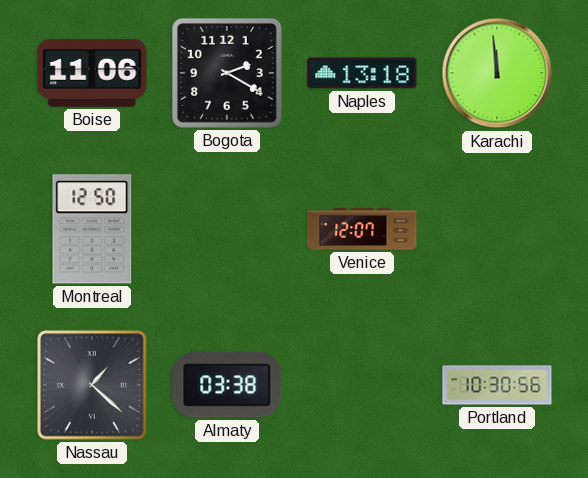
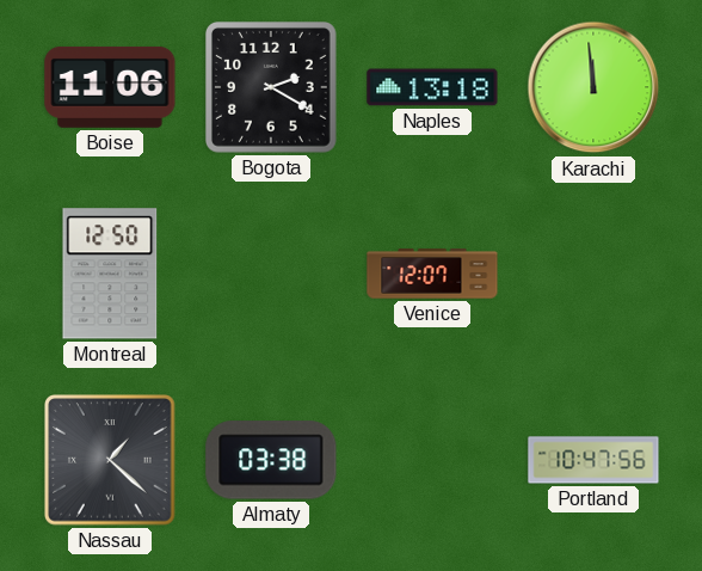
Portland: 10:30 -> 10:47
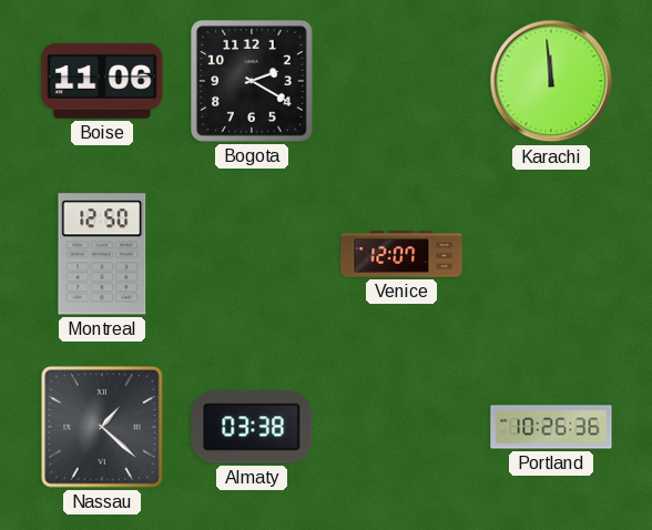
Naples: 13:18 -> none
Portland: 10:47 -> 10:26
